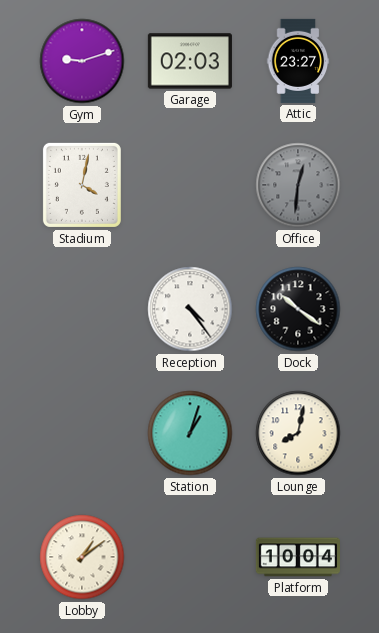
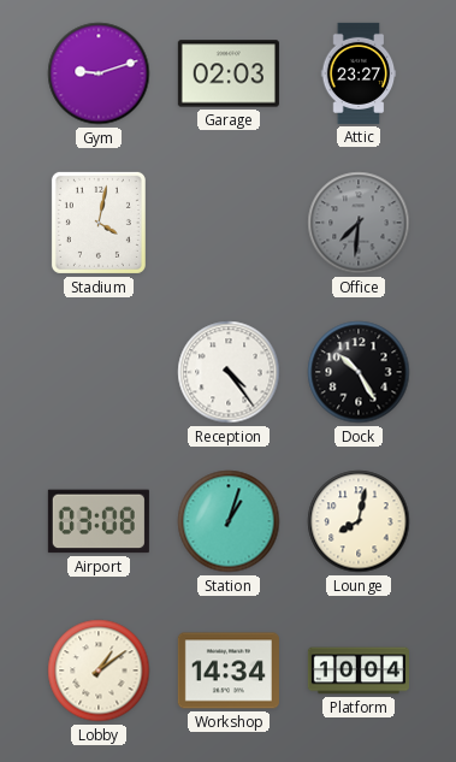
Office: 12:31 -> 7:31
Dock: 10:21 -> 10:25
Airport: none -> 03:08
Workshop: none -> 14:34
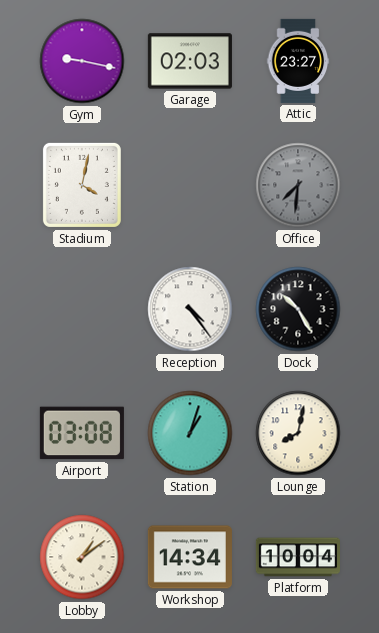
Gym: 9:12 -> 9:17
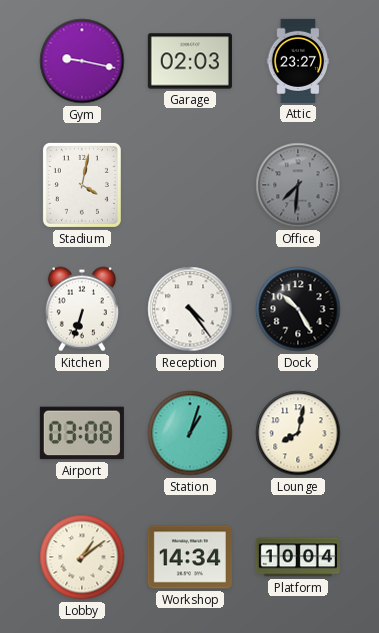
Kitchen: none -> 6:33
